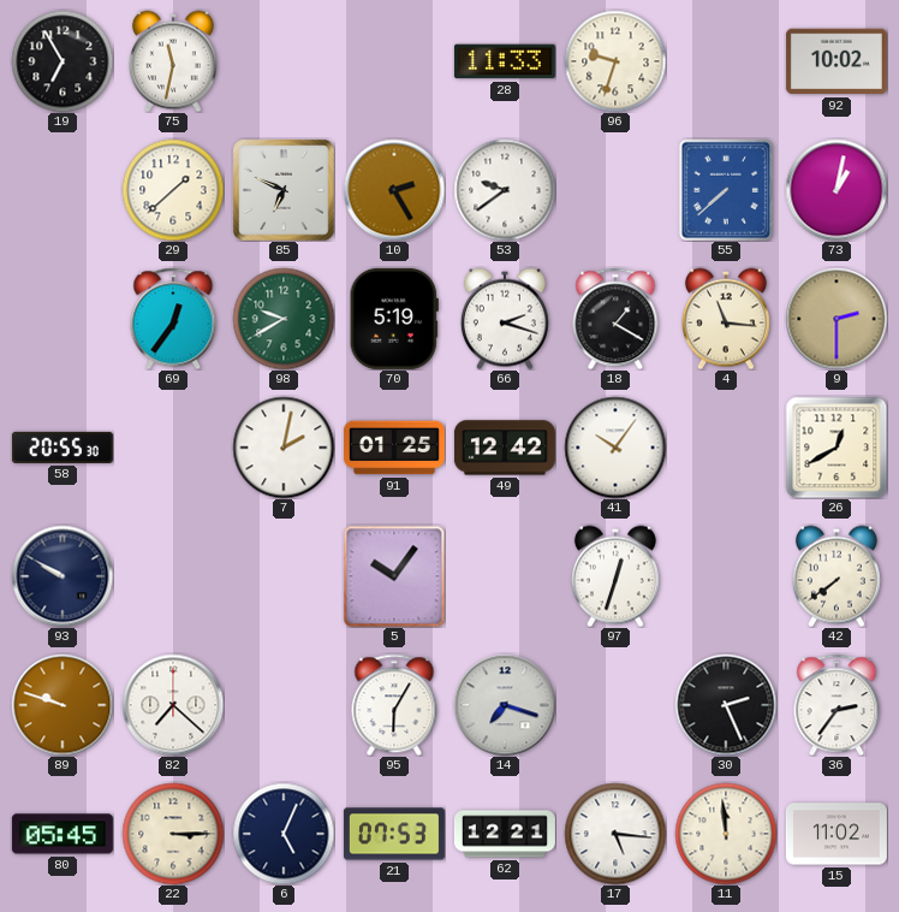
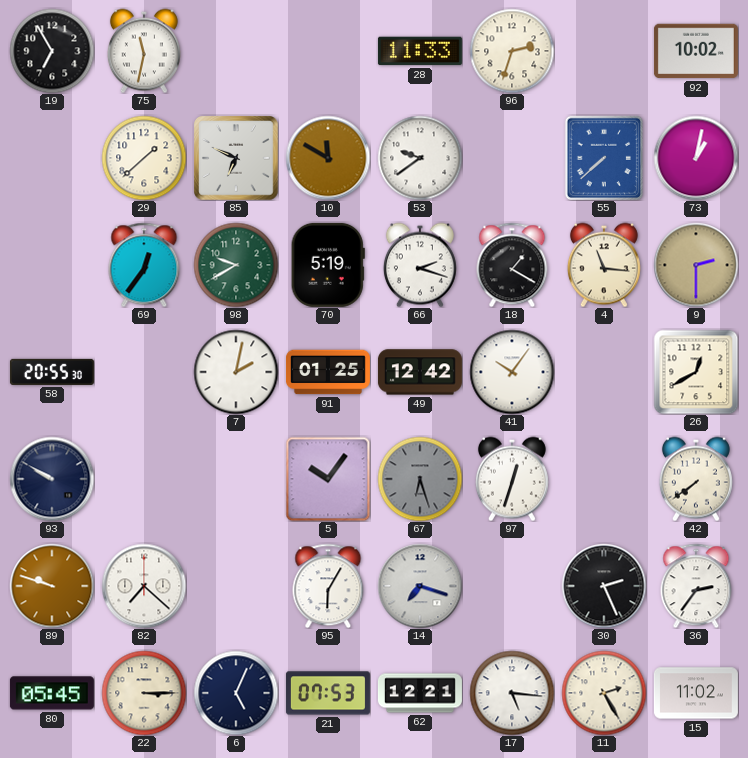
96: 9:33 -> 2:33
10: 2:25 -> 11:50
67: none -> 6:27
11: 11:59 -> 2:25
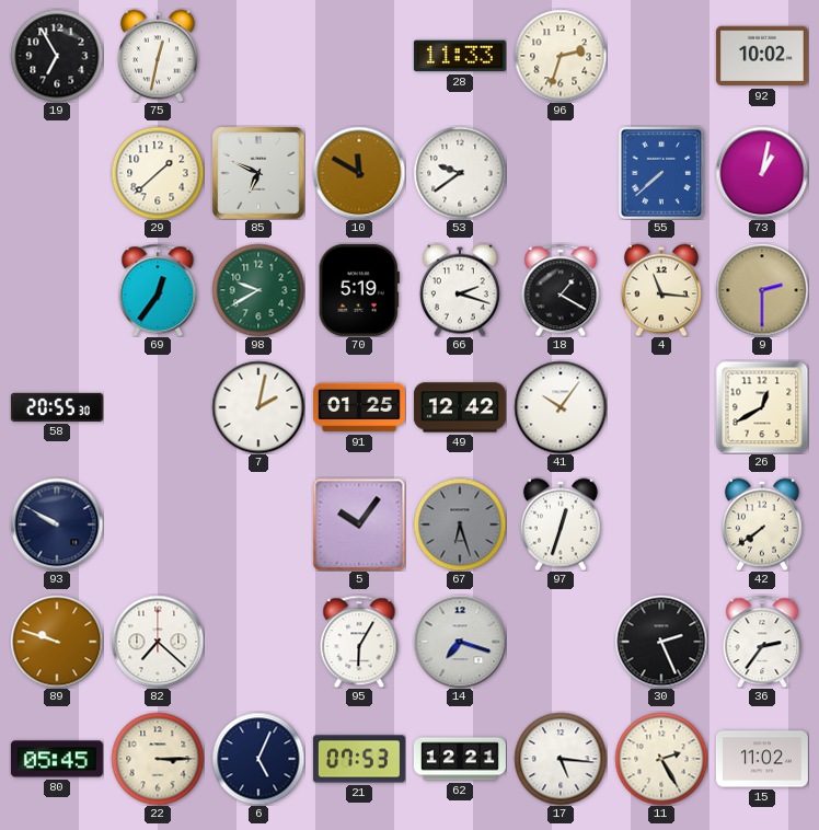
75: 11:32 -> 12:32
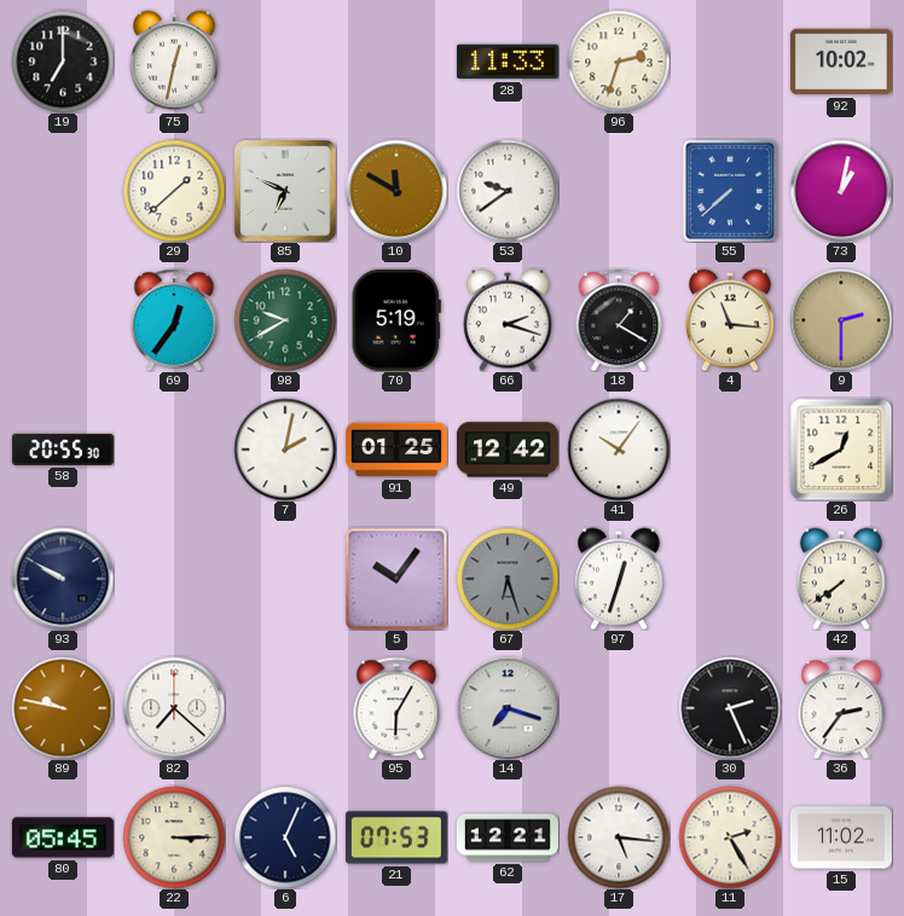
19: 6:55 -> 7:00
89: 9:48 -> 9:47
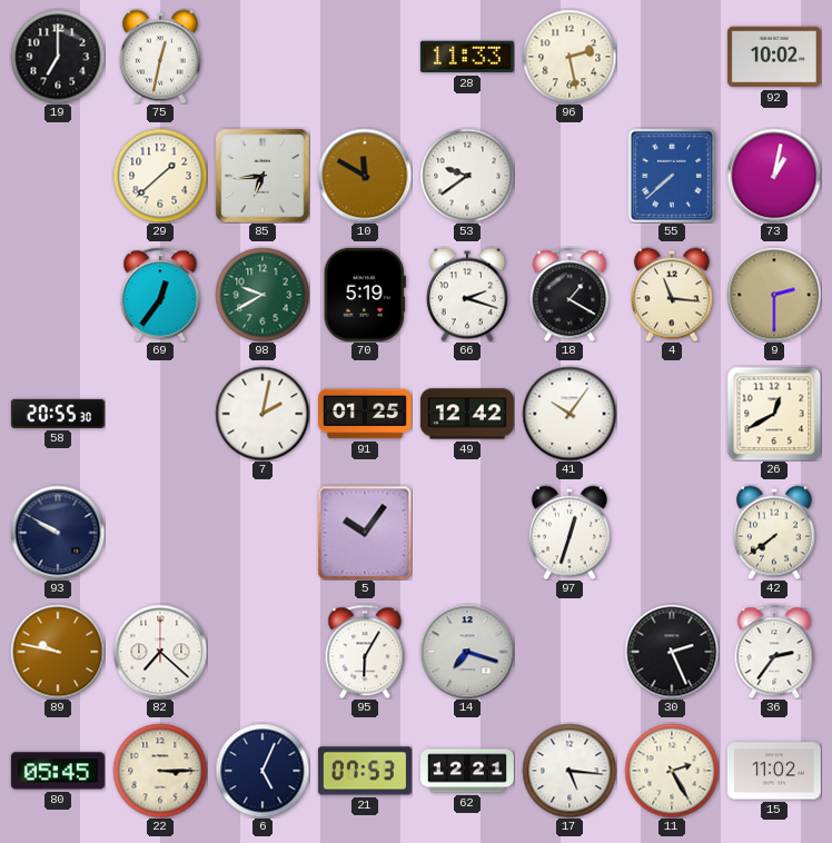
96: 2:33 -> 2:28
85: 6:49 -> 6:44
67: 6:27 -> none
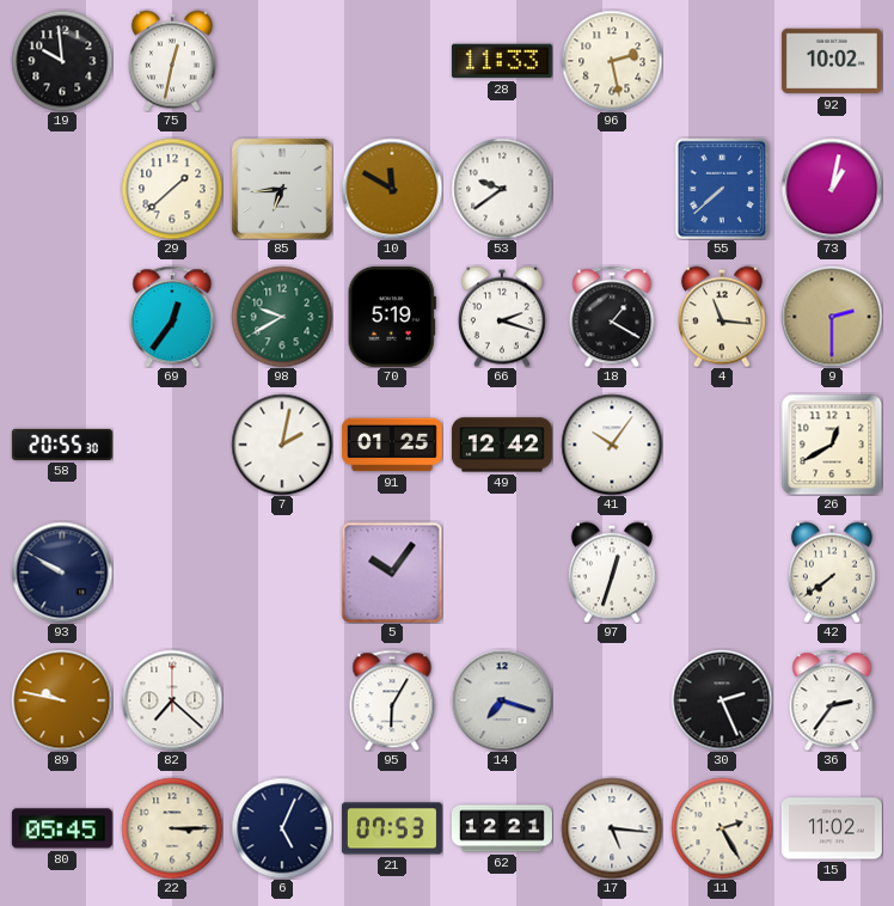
19: 7:00 -> 9:59
